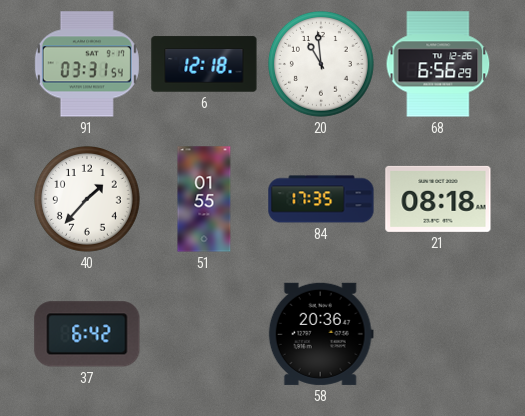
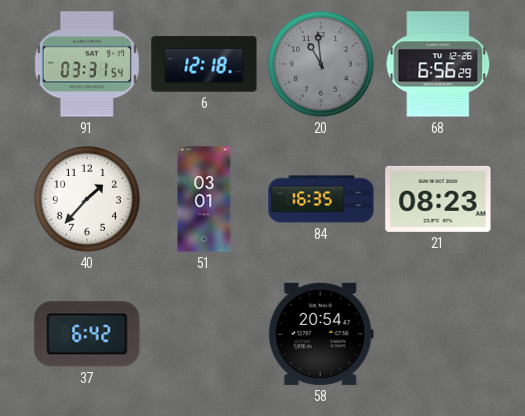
20 dial: white -> grey
51: 01:55 -> 03:01
84: 17:35 -> 16:35
21: 08:18 -> 08:23
58: 20:36 -> 20:54
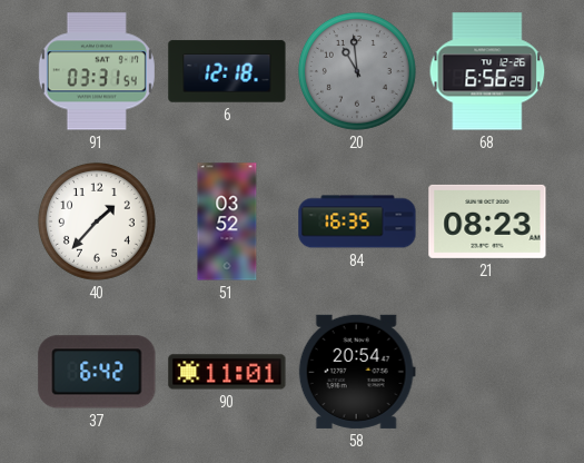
51: 03:01 -> 03:52
90: none -> 11:01
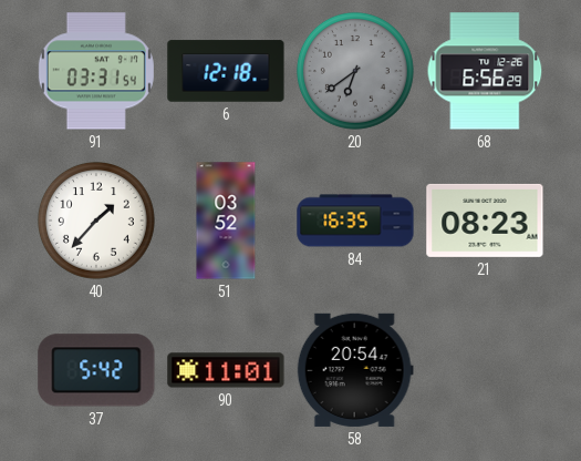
20: 10:59 -> 6:39
37: 6:42 -> 5:42
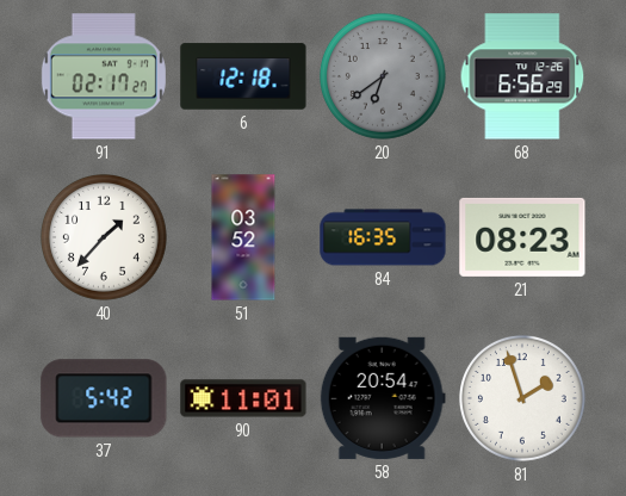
91: 03:31 -> 02:17
81: none -> 1:57
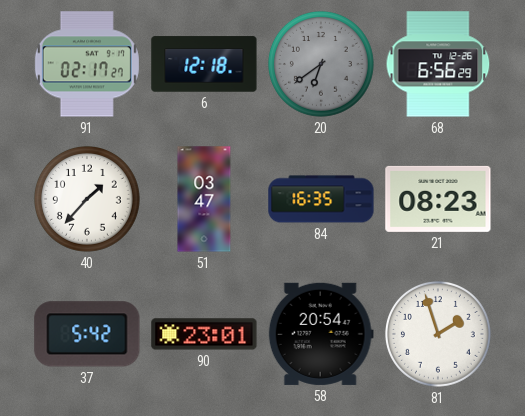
51: 03:52 -> 03:47
90: 11:01 -> 23:01
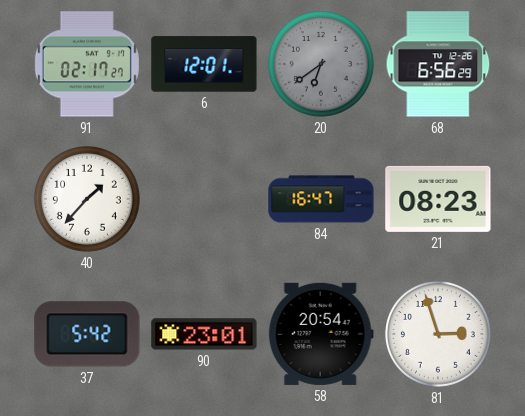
6: 12:18 -> 12:01
51: 03:47 -> none
84: 16:35 -> 16:47
81: 1:57 -> 2:57
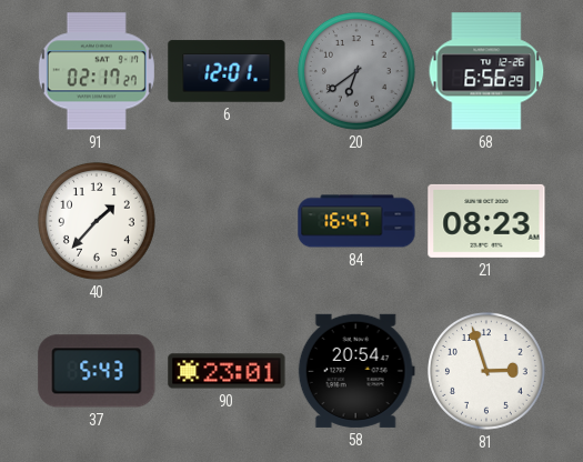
37: 5:42 -> 5:43
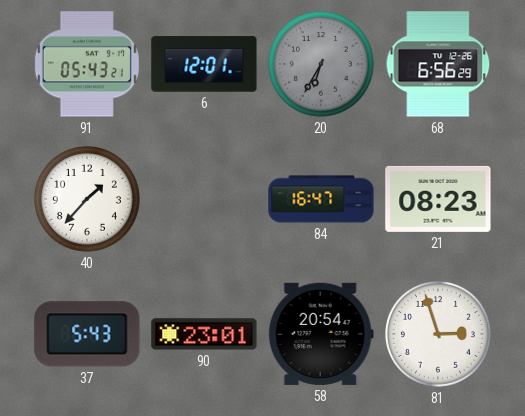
91: 02:17 -> 05:43
20: 6:39 -> 6:35
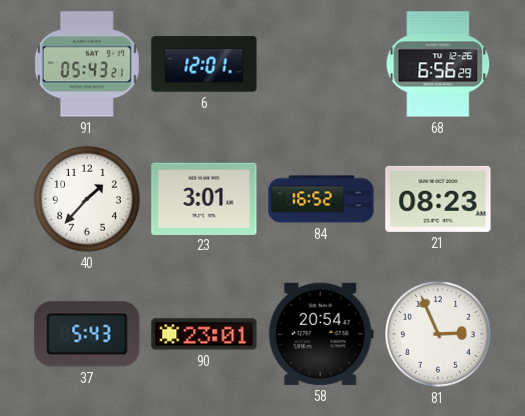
20: 6:35 -> none
23: none -> 3:01
84: 16:47 -> 16:52
81: 2:57 -> 2:56
